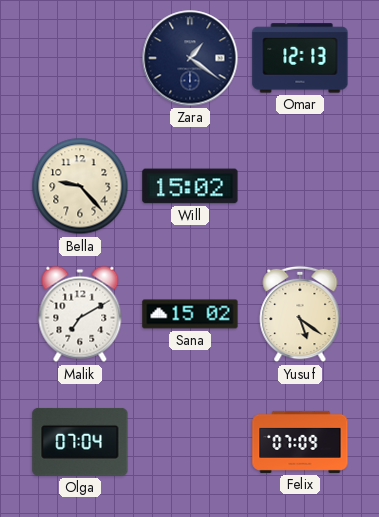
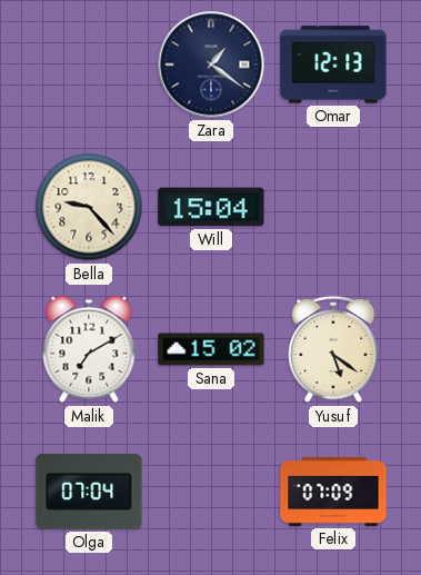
Will: 15:02 -> 15:04
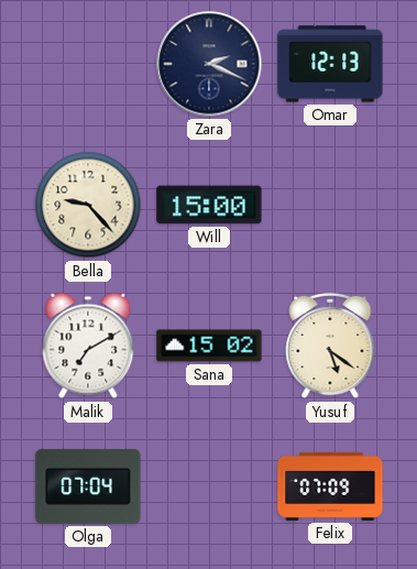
Zara: 1:21 -> 2:19
Will: 15:04 -> 15:00
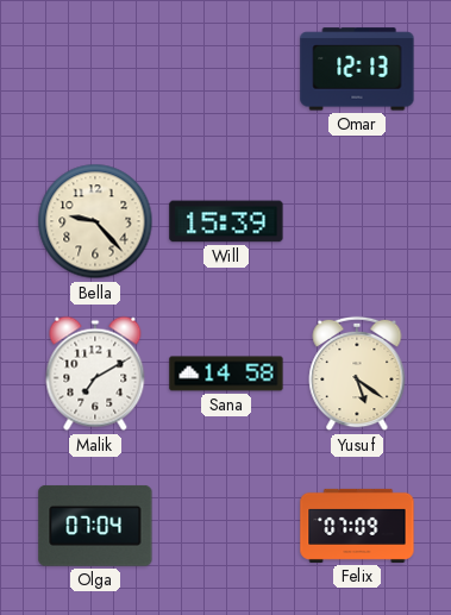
Zara: 2:19 -> none
Will: 15:00 -> 15:39
Sana: 15:02 -> 14:58
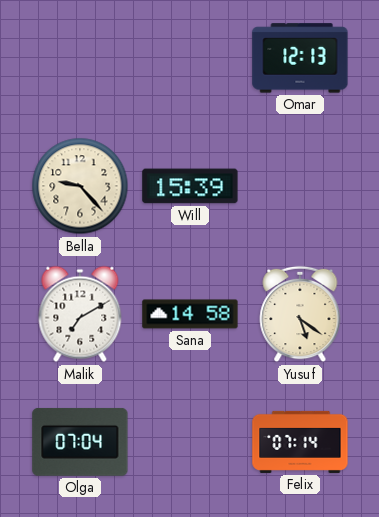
Felix: 07:09 -> 07:14
